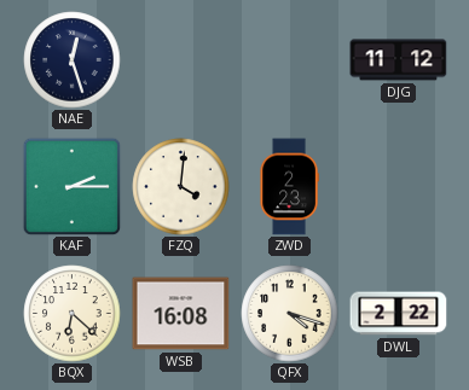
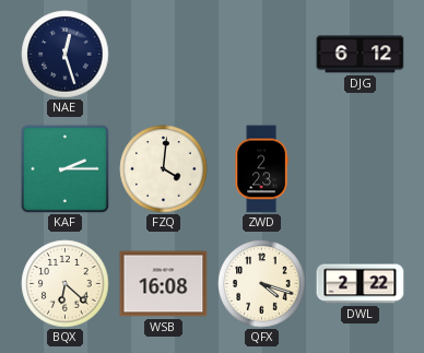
DJG: 11:12 -> 6:12
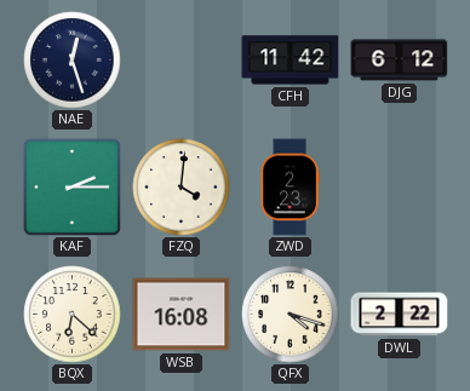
CFH: none -> 11:42
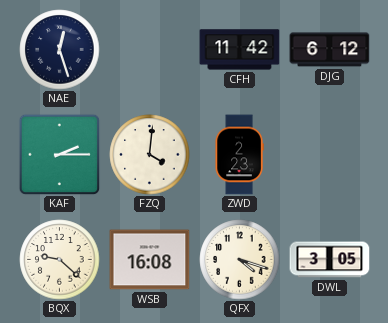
BQX: 6:22 -> 9:22
DWL: 2:22 -> 3:05
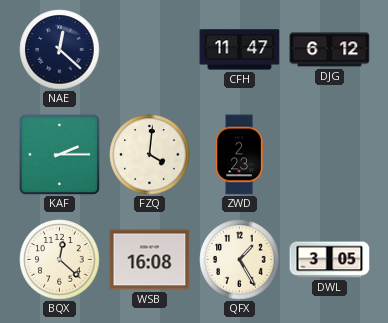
NAE: 12:27 -> 12:22
CFH: 11:42 -> 11:47
BQX: 9:22 -> 12:22
QFX: 4:18 -> 1:25
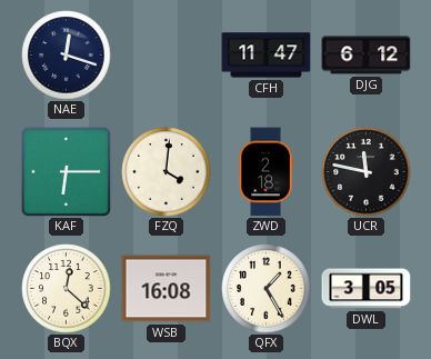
NAE: 12:22 -> 12:18
KAF: 2:15 -> 6:15
ZWD: 2:23 -> 2:18
UCR: none -> 11:47
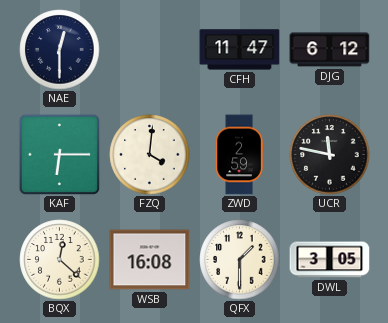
NAE: 12:18 -> 12:30
ZWD: 2:18 -> 2:59
QFX: 1:25 -> 1:30
